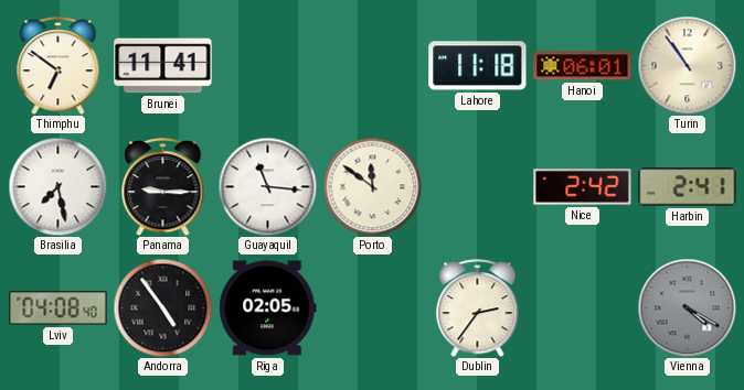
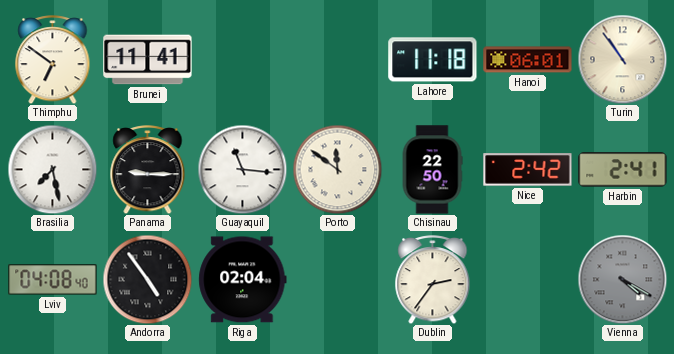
Chisinau: none -> 22:50
Riga: 02:05 -> 02:04
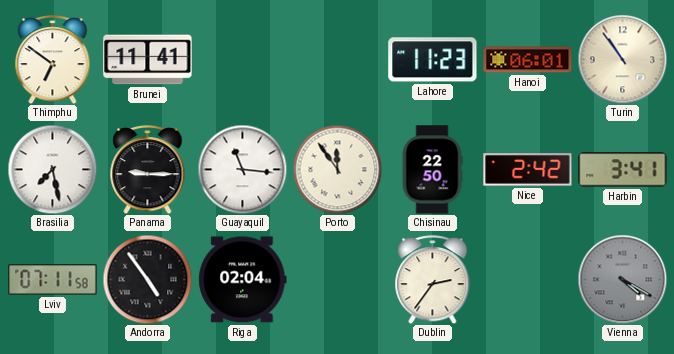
Lahore: 11:18 -> 11:23
Porto: 11:51 -> 11:54
Harbin: 2:41 -> 3:41
Lviv: 04:08 -> 07:11
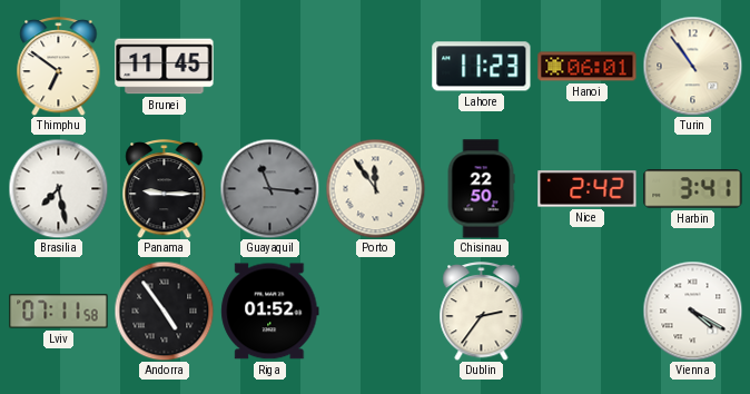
Brunei: 11:41 -> 11:45
Guayaquil dial: white -> grey
Riga: 02:04 -> 01:52
Vienna dial: grey -> white
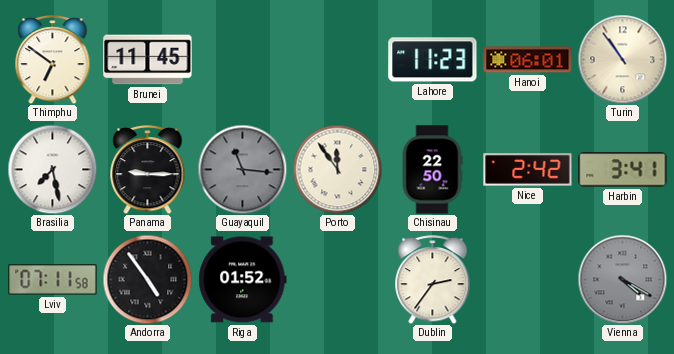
Vienna dial: white -> grey
